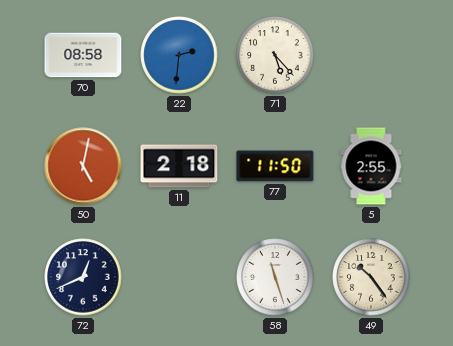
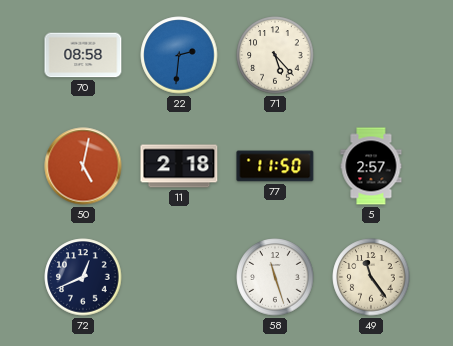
5: 2:55 -> 2:57
49: 10:24 -> 11:24
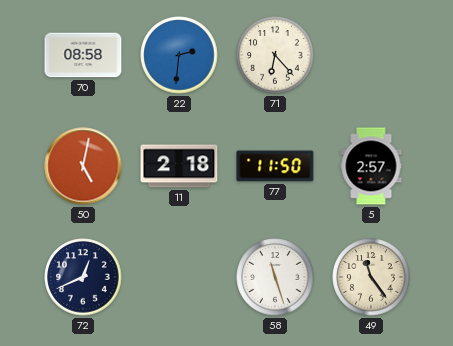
71: 5:23 -> 6:23
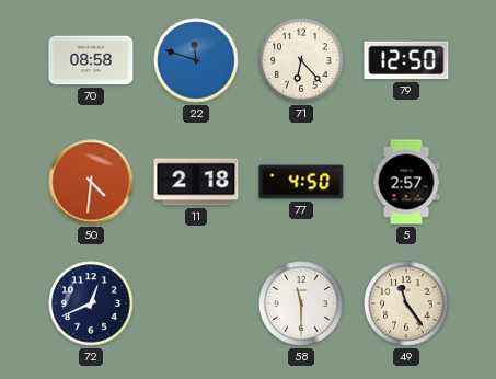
22: 2:31 -> 11:48
79: none -> 12:50
50: 5:02 -> 4:31
77: 11:50 -> 4:50
58: 11:27 -> 11:30
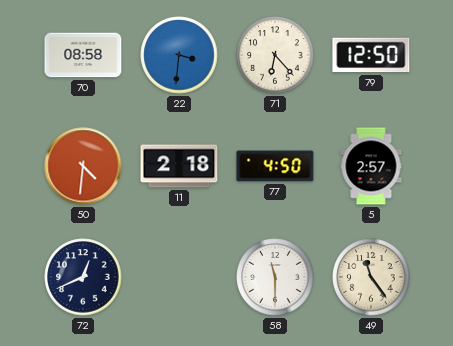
22: 11:48 -> 3:31
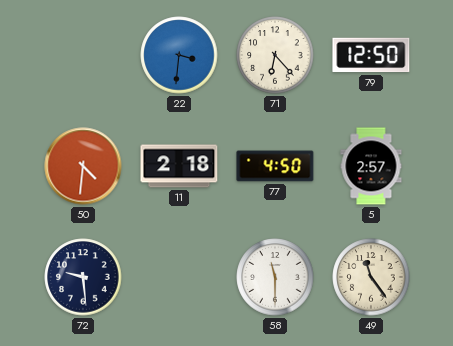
70: 08:58 -> none
72: 12:41 -> 9:29
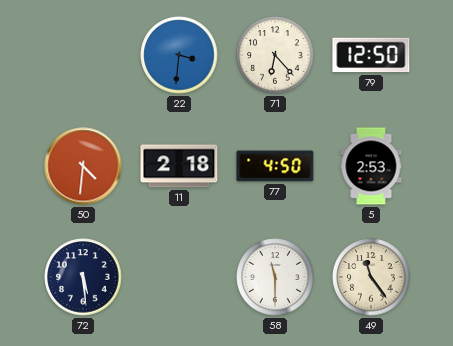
5: 2:57 -> 2:53
72: 9:29 -> 5:29
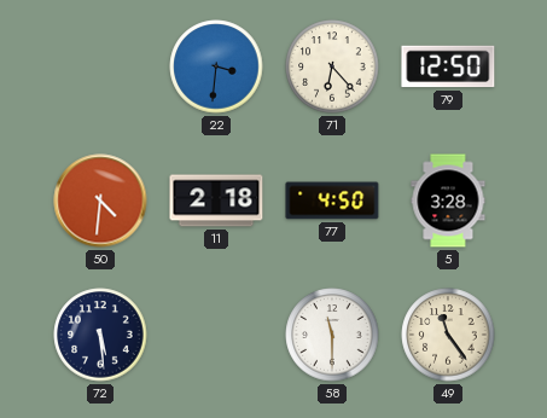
5: 2:53 -> 3:28
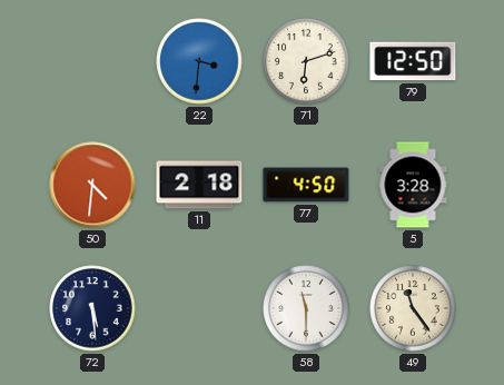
71: 6:23 -> 6:12
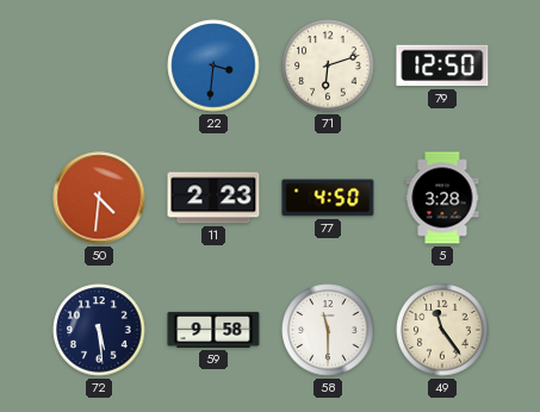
11: 2:18 -> 2:23
59: none -> 9:58
